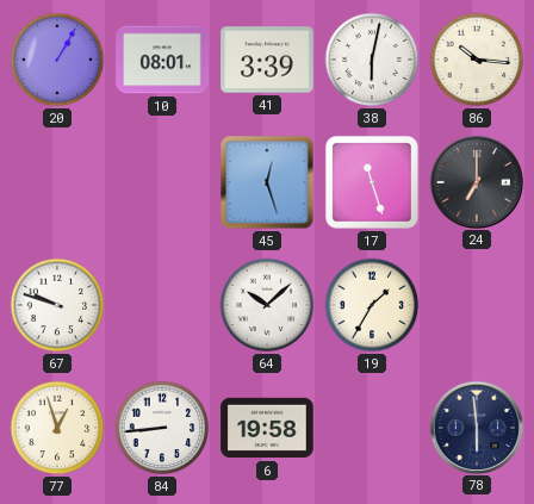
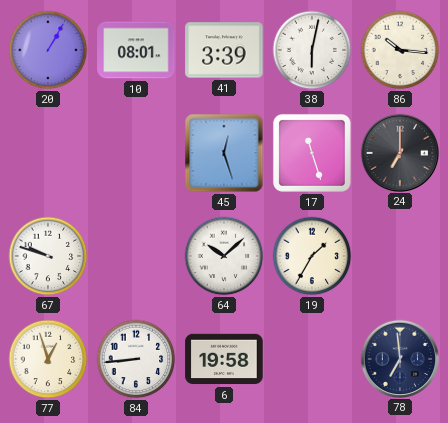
78: 5:59 -> 6:59
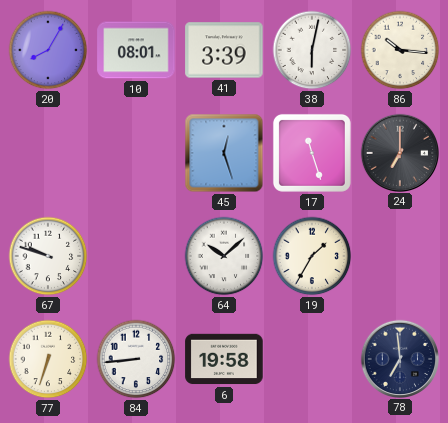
20: 1:05 -> 8:05
77: 12:57 -> 6:33
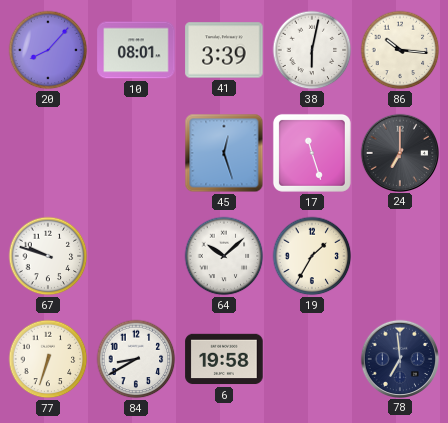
20: 8:05 -> 8:07
84: 8:44 -> 8:40
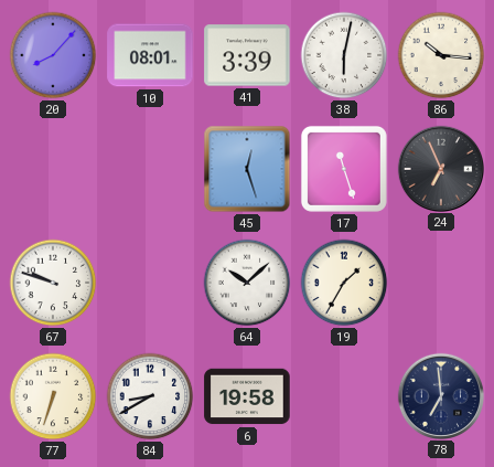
24: 7:00 -> 6:56
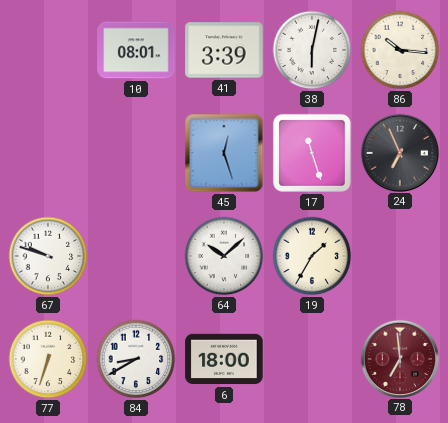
20: 8:07 -> none
6: 19:58 -> 18:00
78 dial: navy -> burgundy
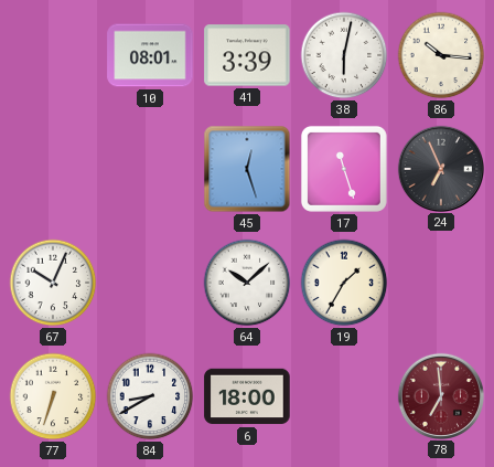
67: 9:48 -> 10:04
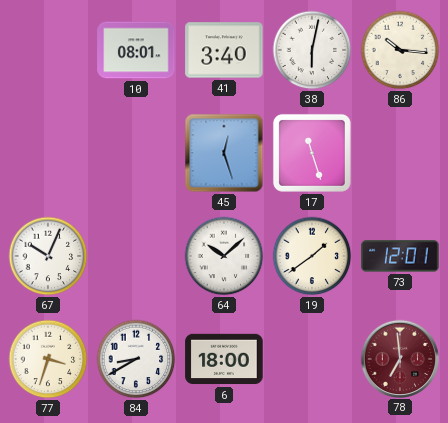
41: 3:39 -> 3:40
24: 6:56 -> none
19: 1:35 -> 1:39
73: none -> 12:01
77: 6:33 -> 3:33
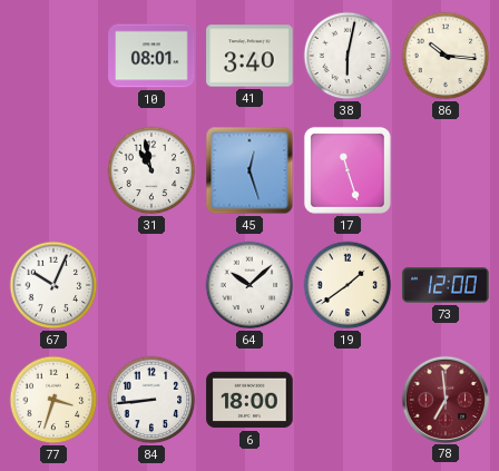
31: none -> 10:58
73: 12:01 -> 12:00
84: 8:40 -> 8:44
